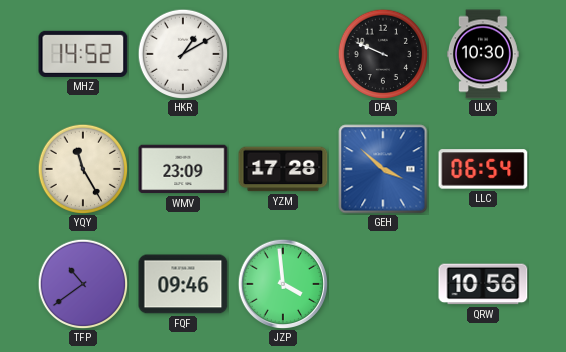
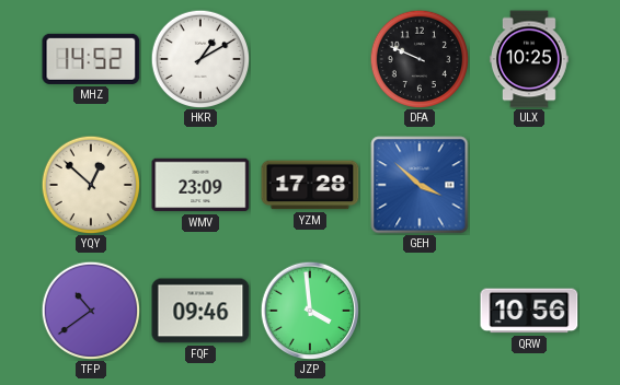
ULX: 10:30 -> 10:25
YQY: 11:25 -> 12:52
LLC: 06:54 -> none
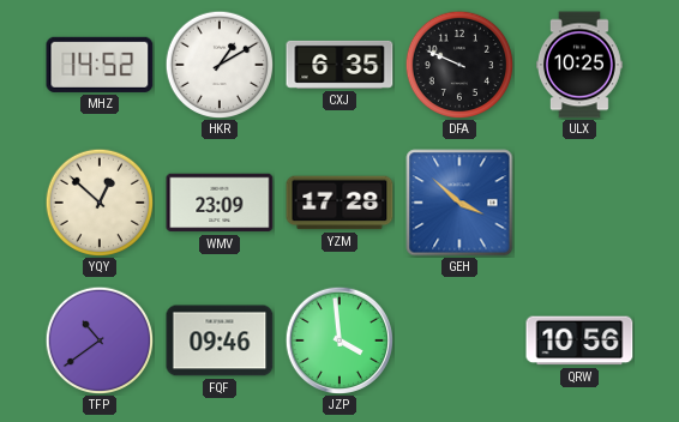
CXJ: none -> 6:35
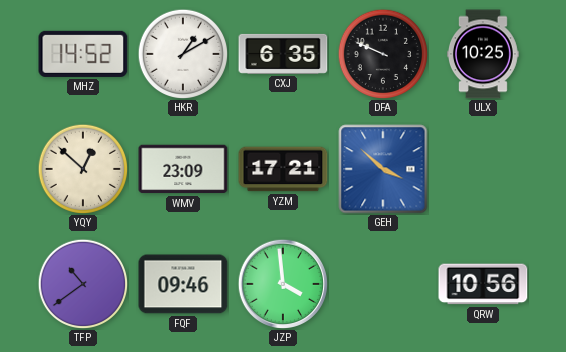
YZM: 17:28 -> 17:21
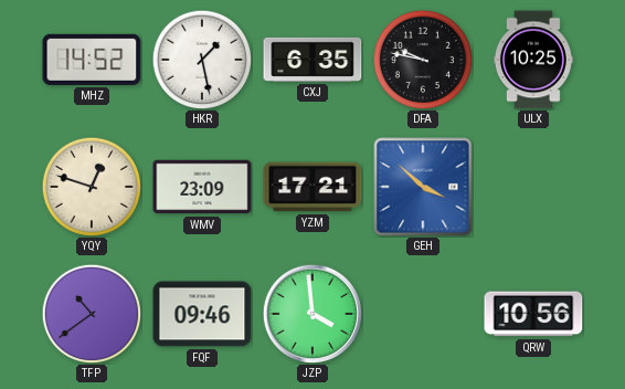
HKR: 1:10 -> 1:28
DFA: 9:49 -> 9:47
YQY: 12:52 -> 12:48
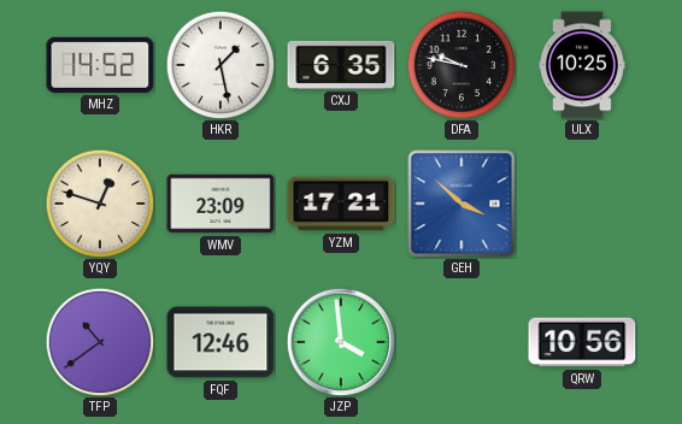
FQF: 09:46 -> 12:46
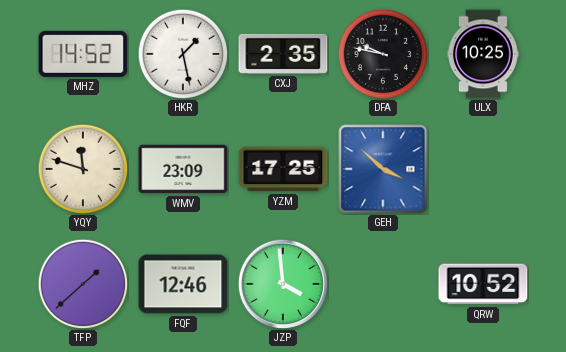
CXJ: 6:35 -> 2:35
YQY: 12:48 -> 11:48
YZM: 17:21 -> 17:25
TFP: 10:39 -> 1:38
QRW: 10:56 -> 10:52
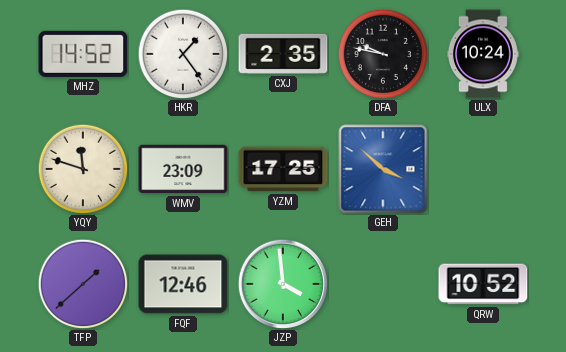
HKR: 1:28 -> 1:24
ULX: 10:25 -> 10:24
